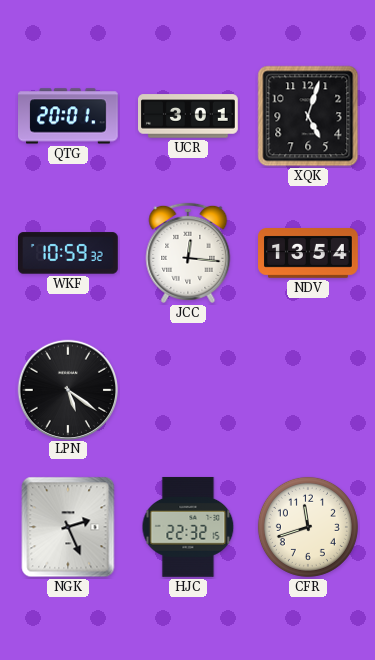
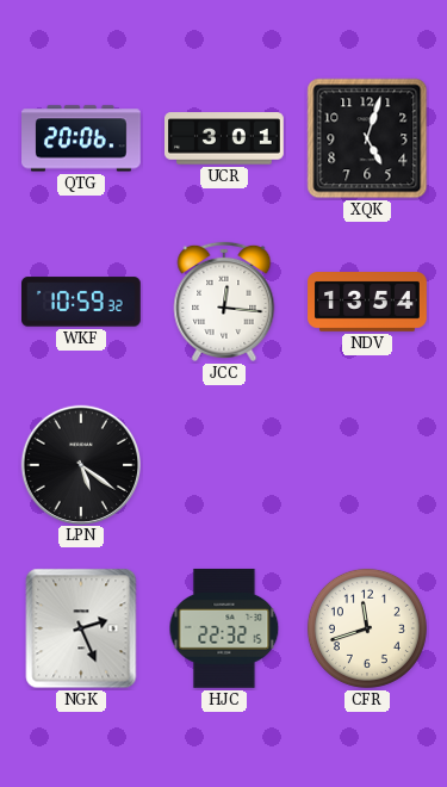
QTG: 20:01 -> 20:06
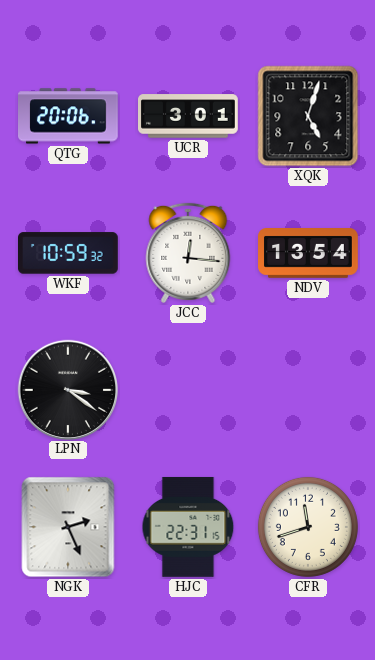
LPN: 5:21 -> 3:21
HJC: 22:32 -> 22:31
